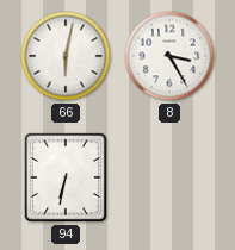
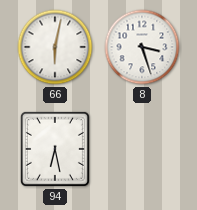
8: 3:25 -> 3:27
94: 6:32 -> 6:28
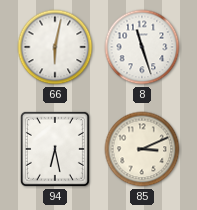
8: 3:27 -> 11:27
85: none -> 3:11
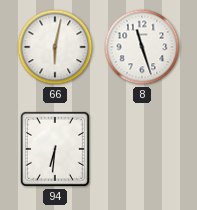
94: 6:28 -> 6:31
85: 3:11 -> none
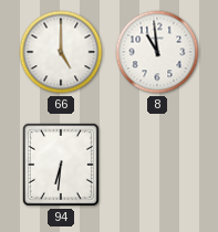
66: 6:02 -> 5:00
8: 11:27 -> 10:59
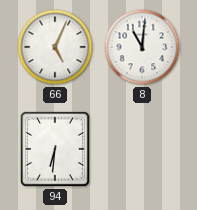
66: 5:00 -> 5:04
8: 10:59 -> 11:01
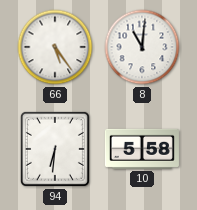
66: 5:04 -> 5:24
10: none -> 5:58
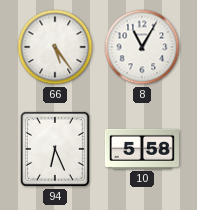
8: 11:01 -> 11:05
94: 6:31 -> 6:26
